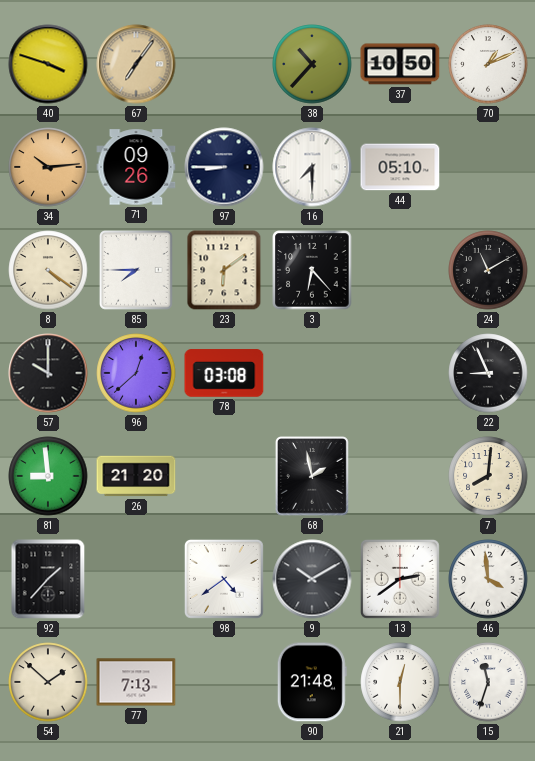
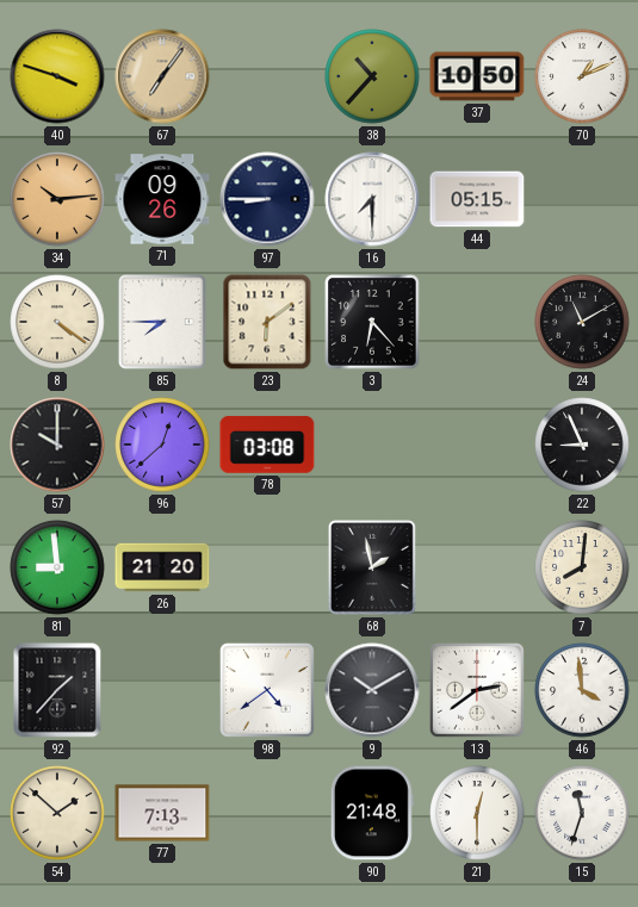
44: 05:10 -> 05:15
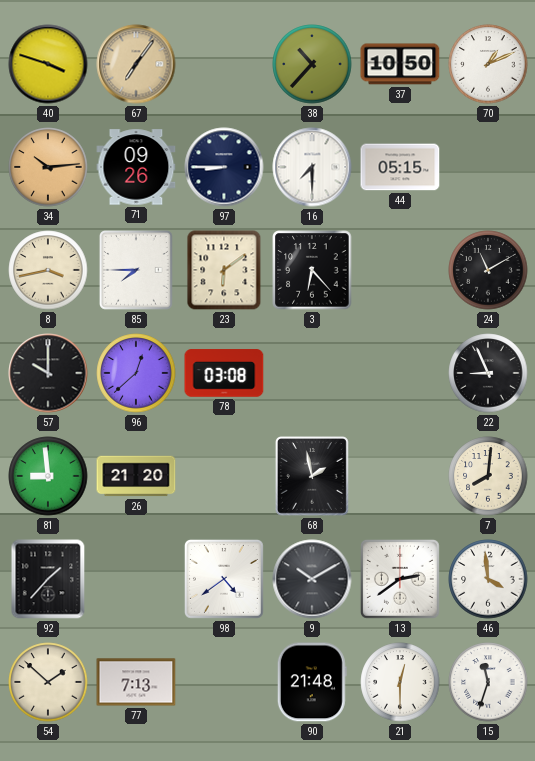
8: 4:21 -> 3:43
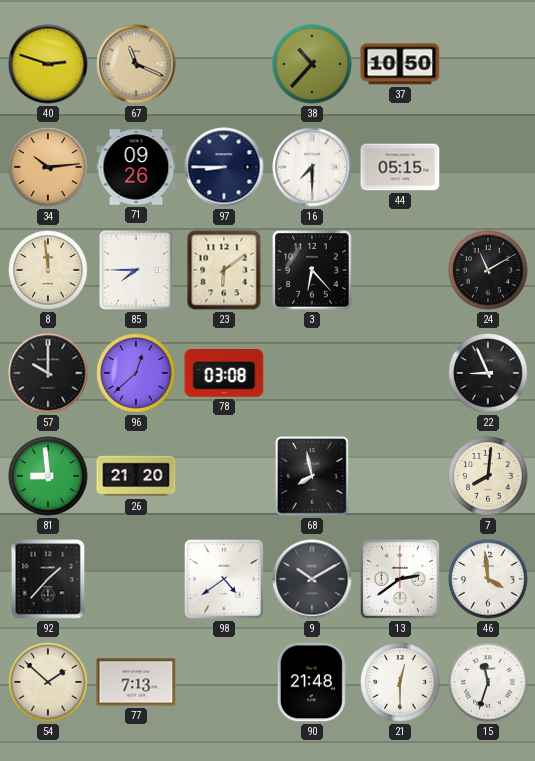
40: 3:48 -> 2:48
67: 7:06 -> 11:19
70: 1:11 -> none
8: 3:43 -> 11:59
68: 1:58 -> 7:58
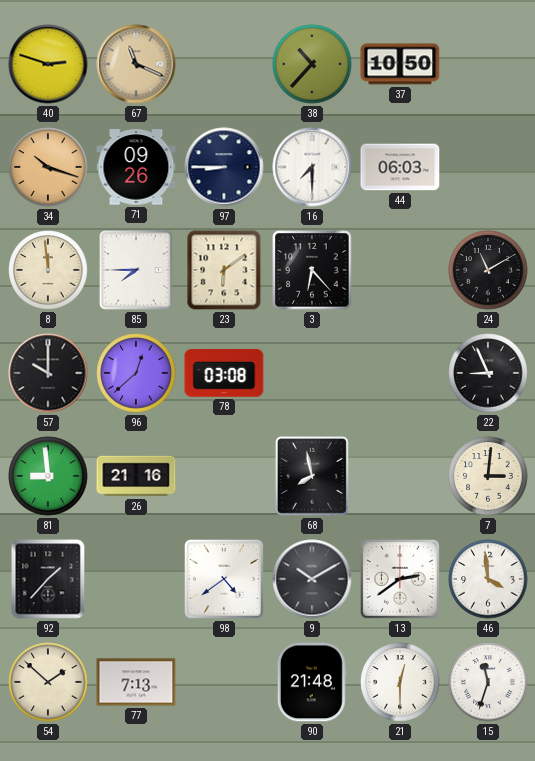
34: 10:14 -> 10:18
44: 05:15 -> 06:03
26: 21:20 -> 21:16
7: 8:01 -> 3:01
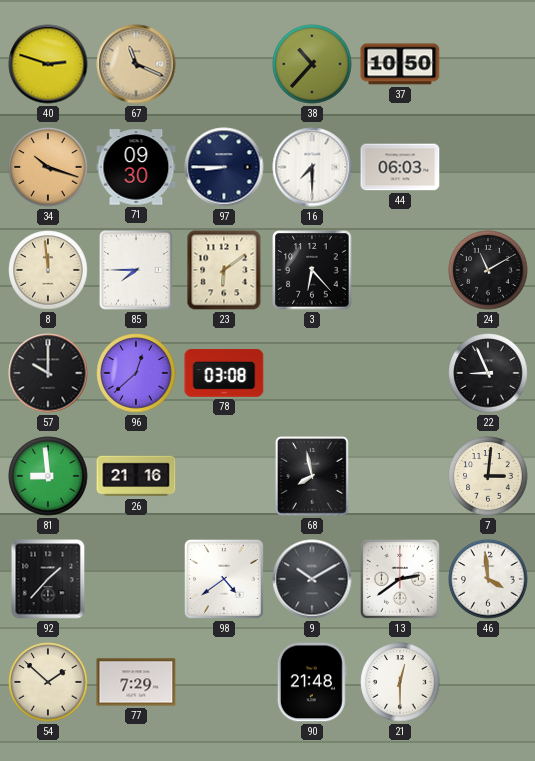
71: 09:26 -> 09:30
77: 7:13 -> 7:29
15: 11:33 -> none
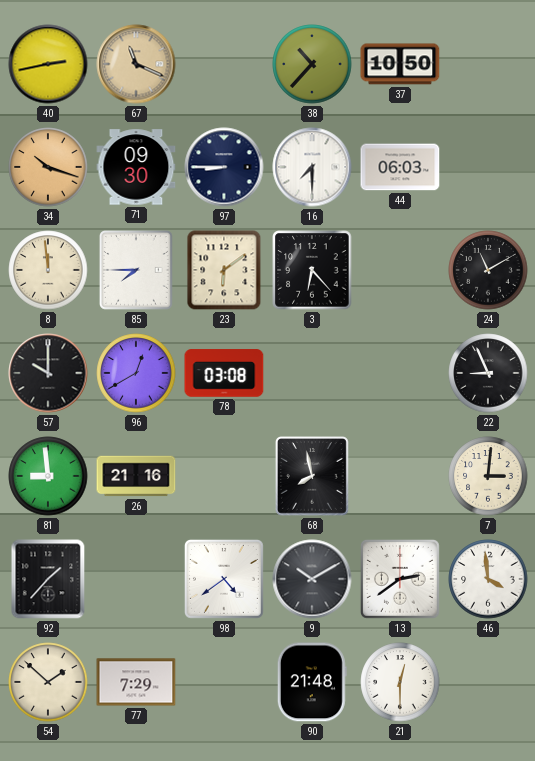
40: 2:48 -> 2:43
96: 12:38 -> 12:40
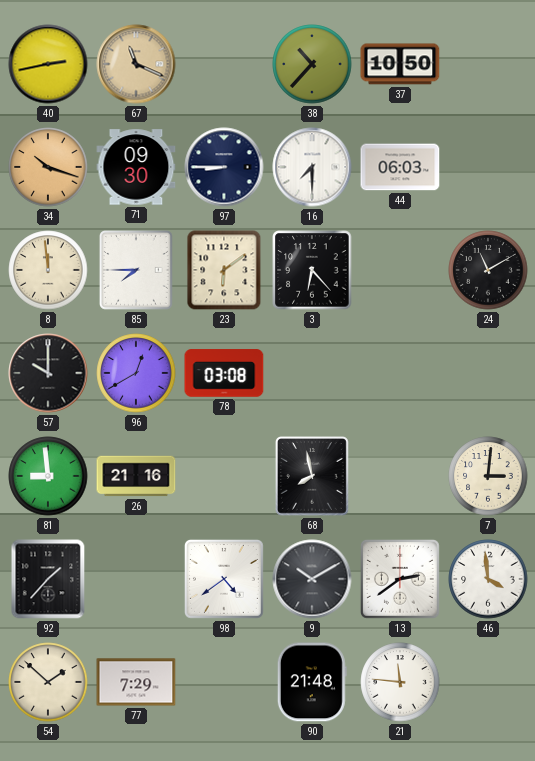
22: 8:56 -> none
21: 12:30 -> 11:46
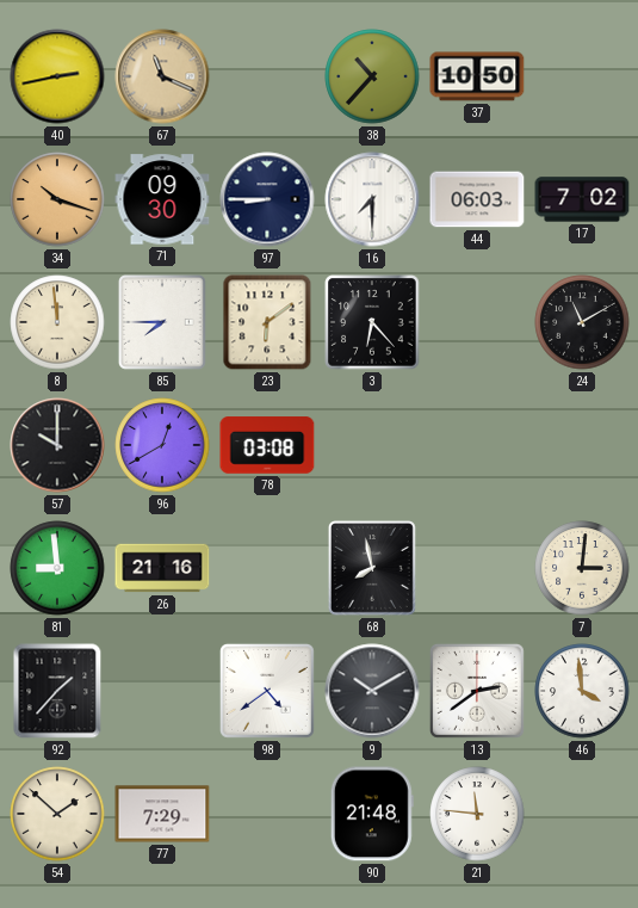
17: none -> 7:02
